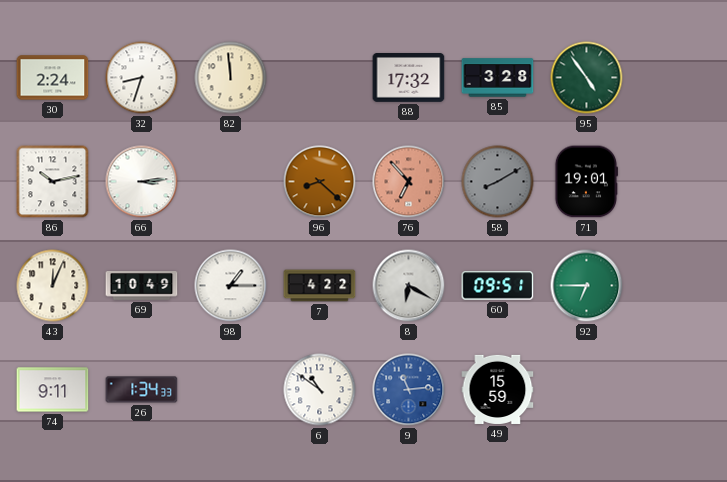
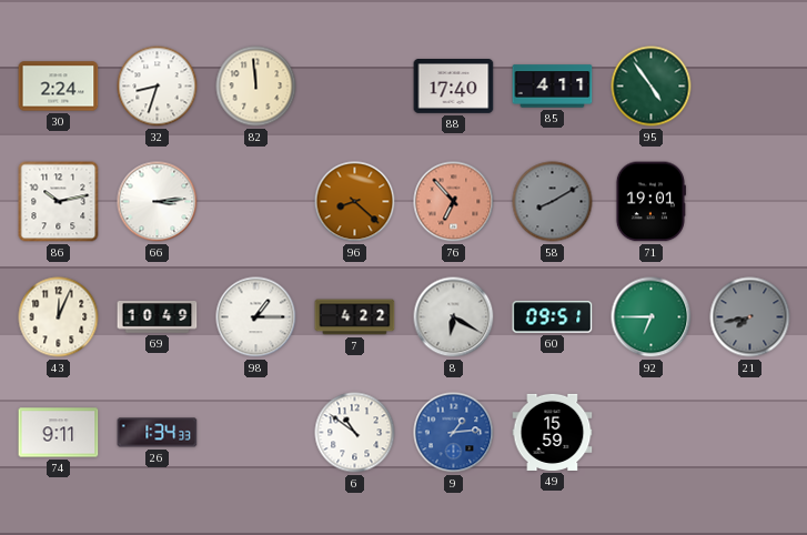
88: 17:32 -> 17:40
85: 3:28 -> 4:11
21: none -> 7:43
9: 11:14 -> 1:14
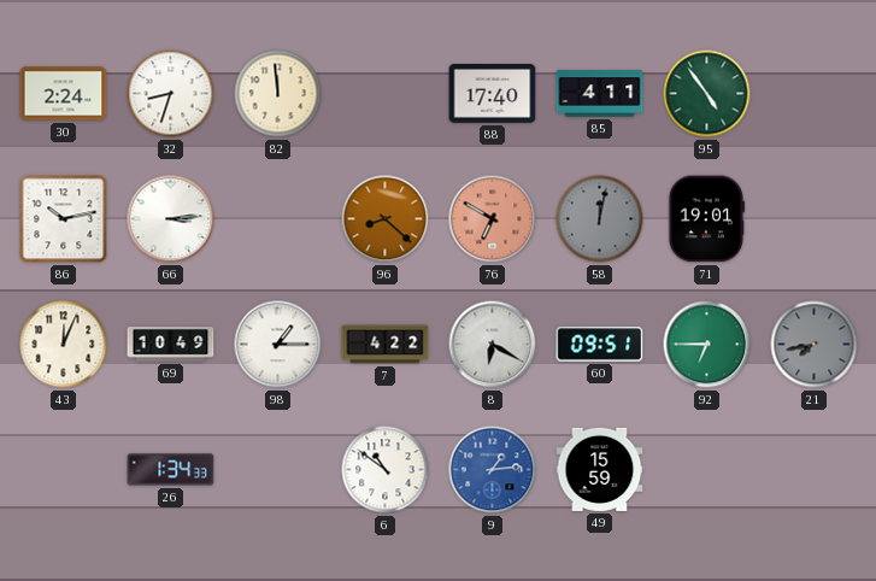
76: 6:53 -> 6:50
58: 8:10 -> 12:02
74: 9:11 -> none
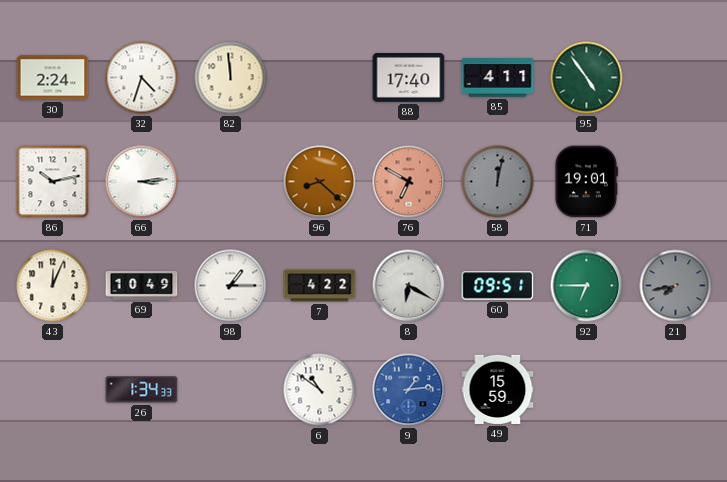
32: 8:33 -> 4:33
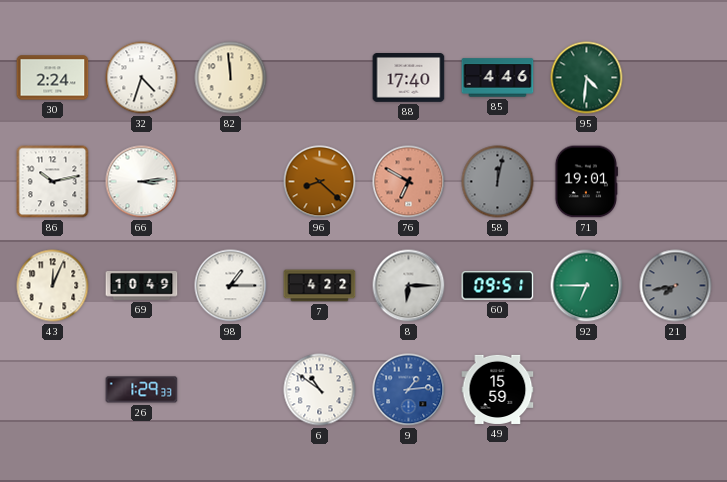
85: 4:11 -> 4:46
95: 4:54 -> 4:31
8: 6:20 -> 6:15
26: 1:34 -> 1:29
